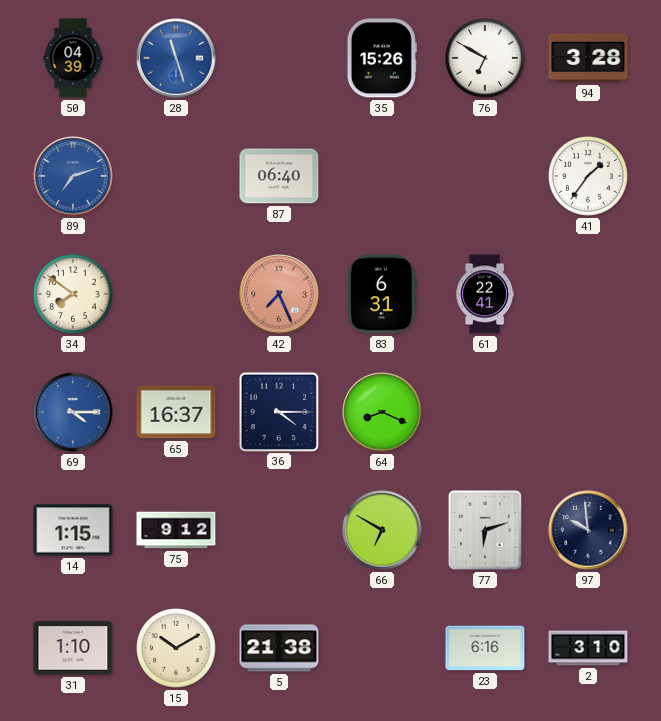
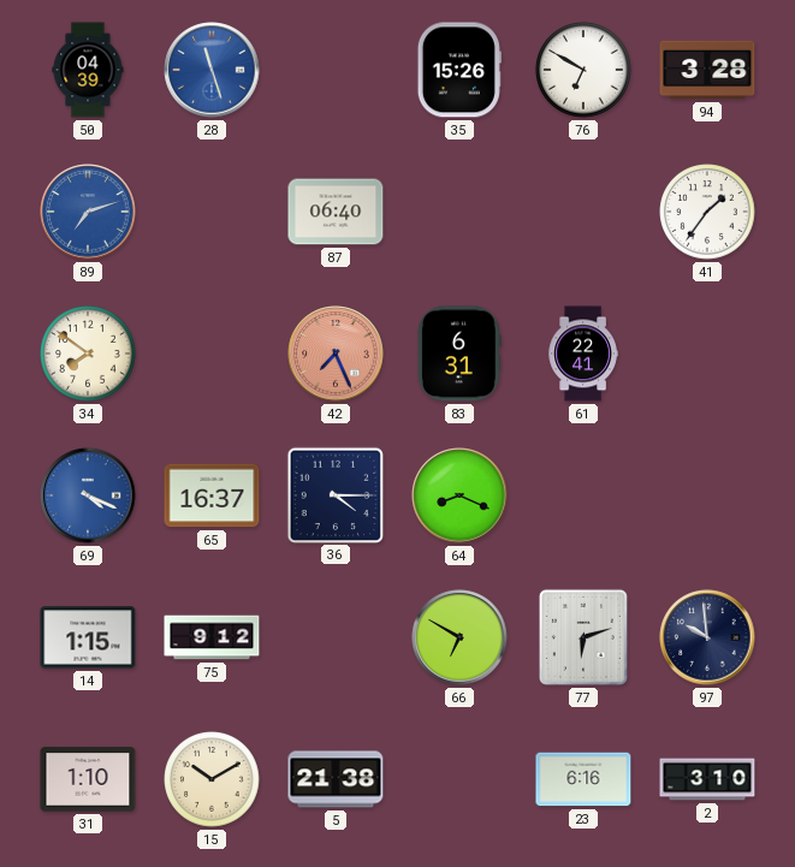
69: 4:15 -> 4:19
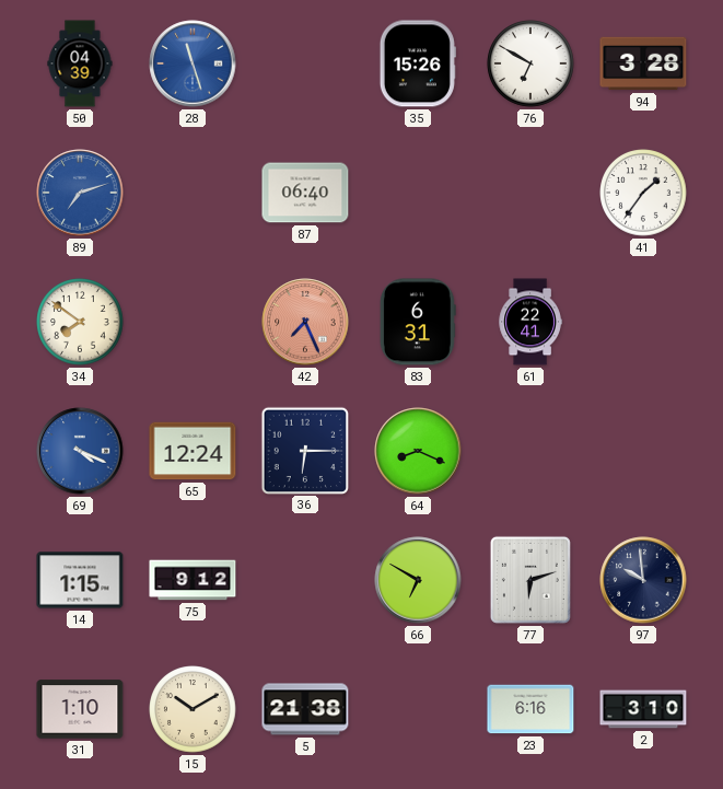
65: 16:37 -> 12:24
36: 4:15 -> 6:15
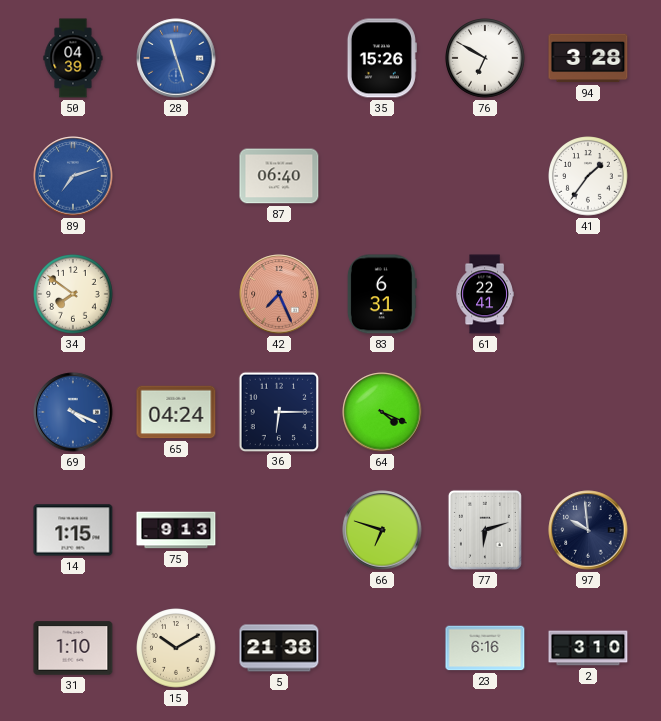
65: 12:24 -> 04:24
64: 8:19 -> 4:19
75: 9:12 -> 9:13
66: 6:50 -> 6:48
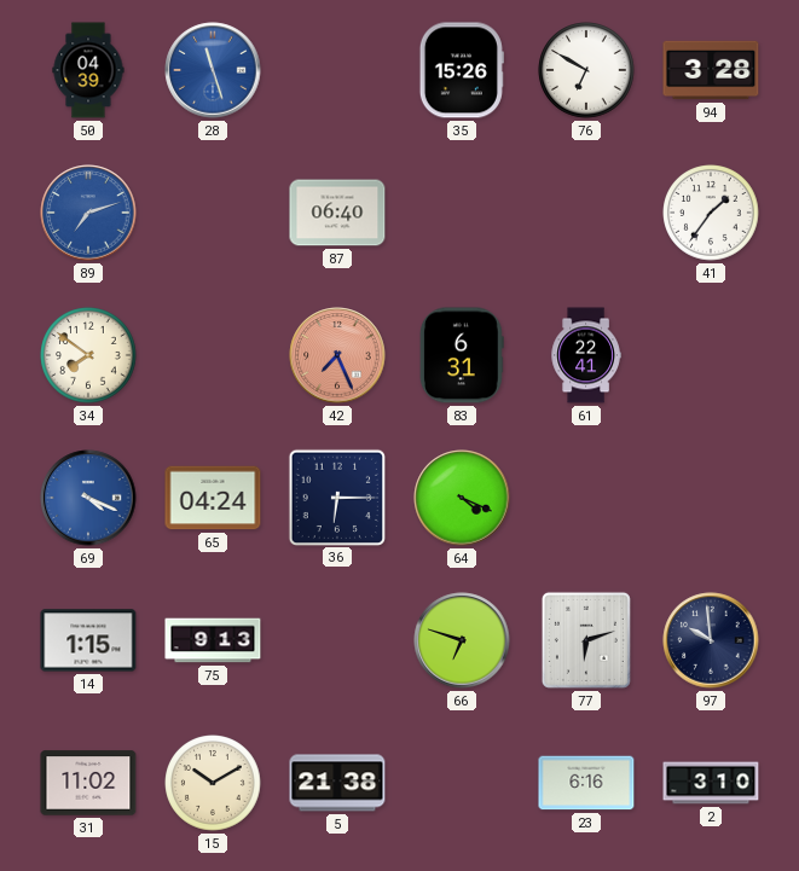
31: 1:10 -> 11:02
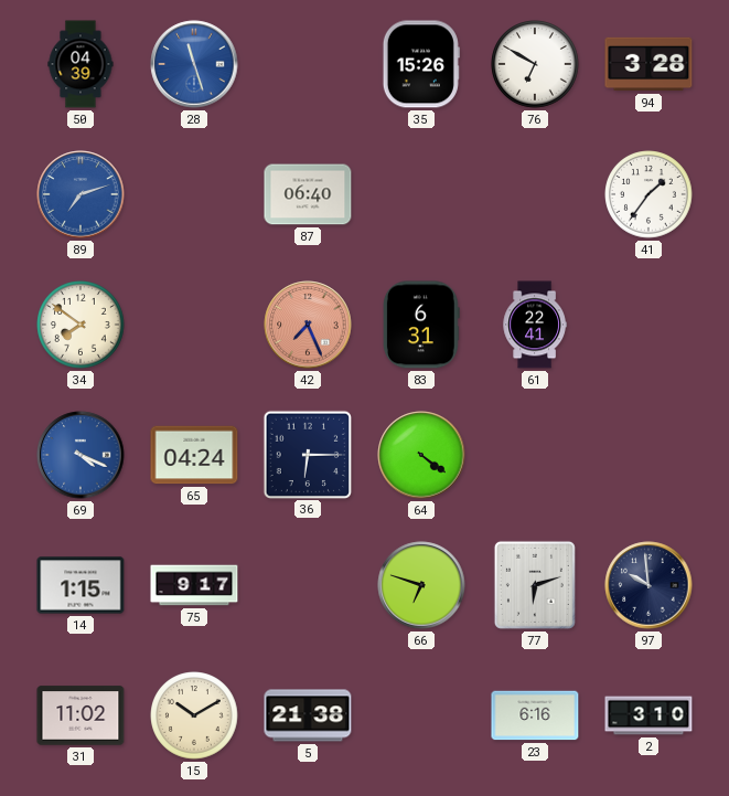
64: 4:19 -> 4:21
75: 9:13 -> 9:17
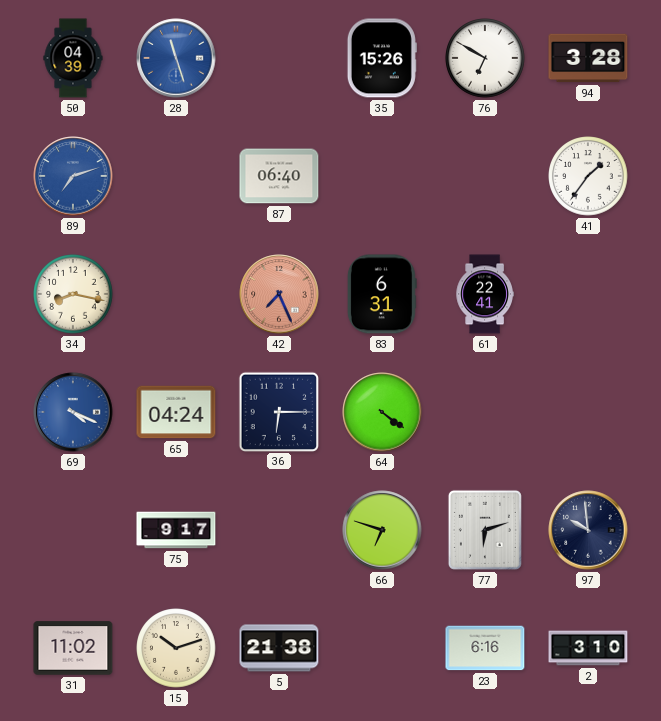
34: 7:51 -> 8:17
14: 1:15 -> none
15: 10:10 -> 10:12
